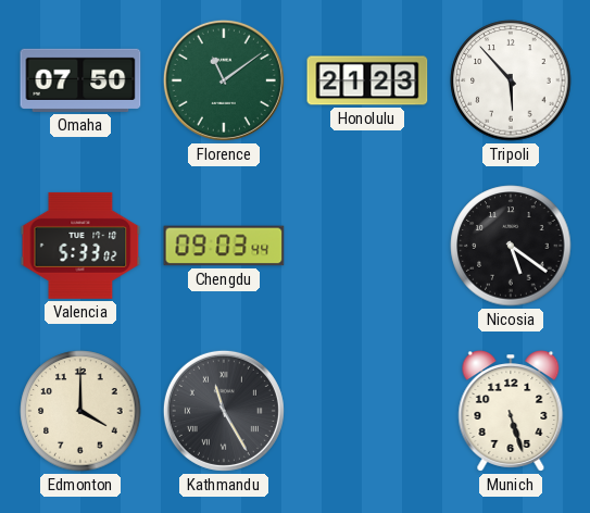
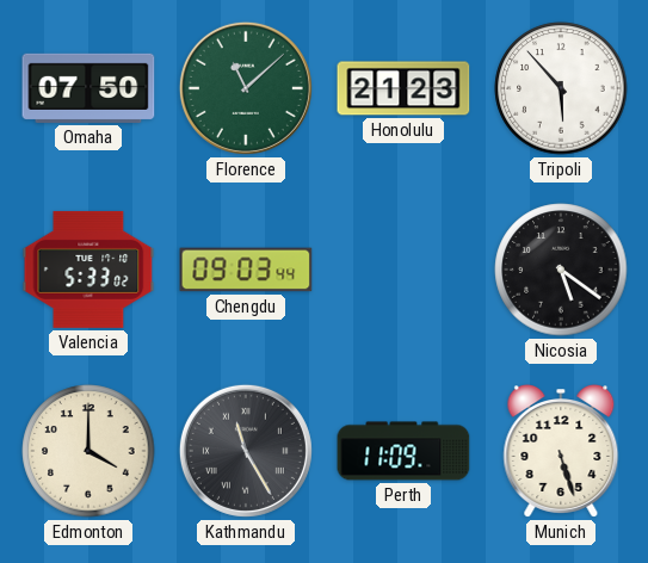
Florence: 11:09 -> 11:08
Perth: none -> 11:09
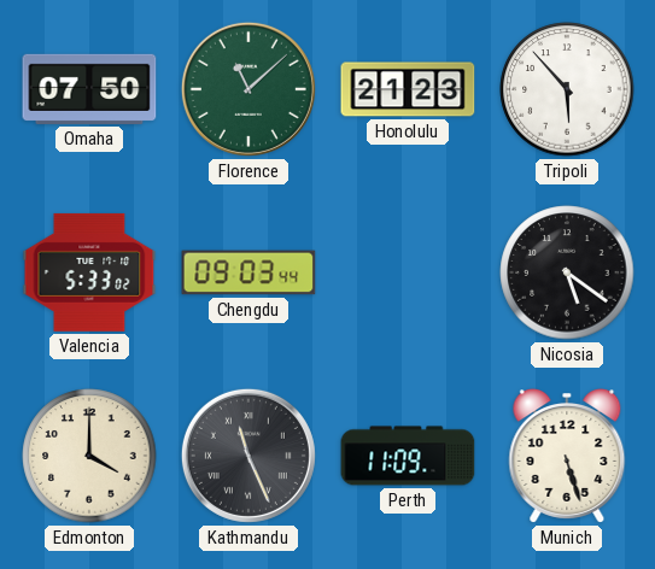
Kathmandu: 11:25 -> 11:26
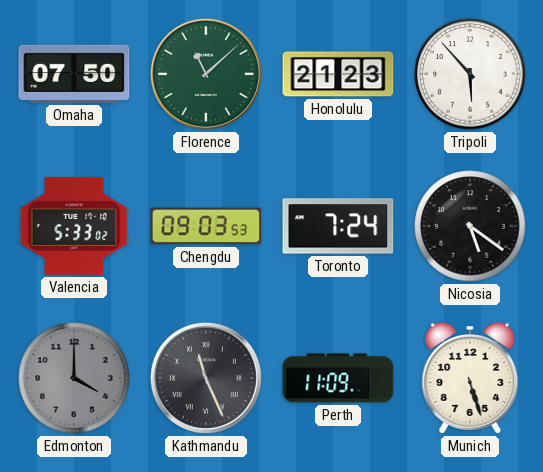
Chengdu: 09:03:44 -> 09:03:53
Toronto: none -> 7:24
Edmonton dial: cream -> grey
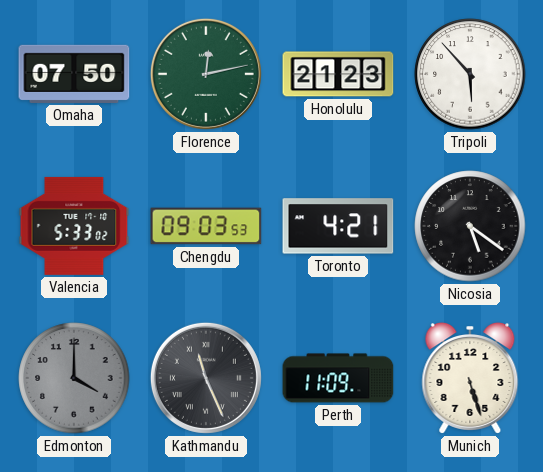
Florence: 11:08 -> 12:13
Toronto: 7:24 -> 4:21
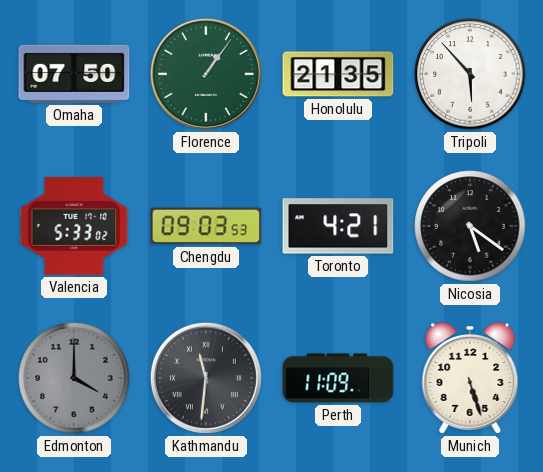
Florence: 12:13 -> 1:06
Honolulu: 21:23 -> 21:35
Kathmandu: 11:26 -> 11:31
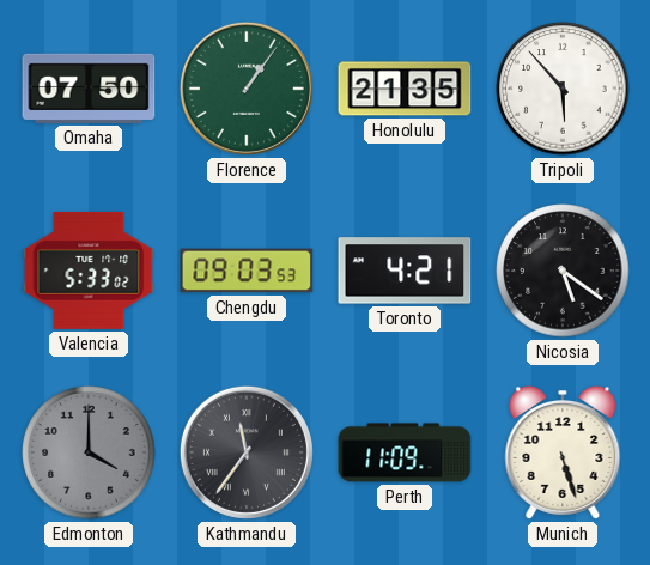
Kathmandu: 11:31 -> 11:36
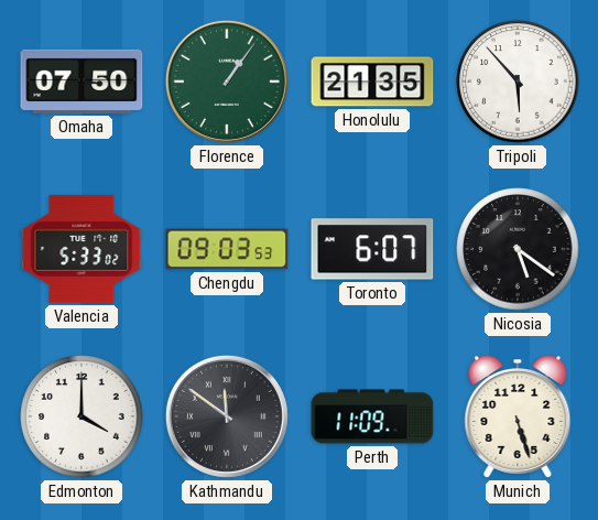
Toronto: 4:21 -> 6:07
Edmonton dial: grey -> white
Kathmandu: 11:36 -> 11:51
